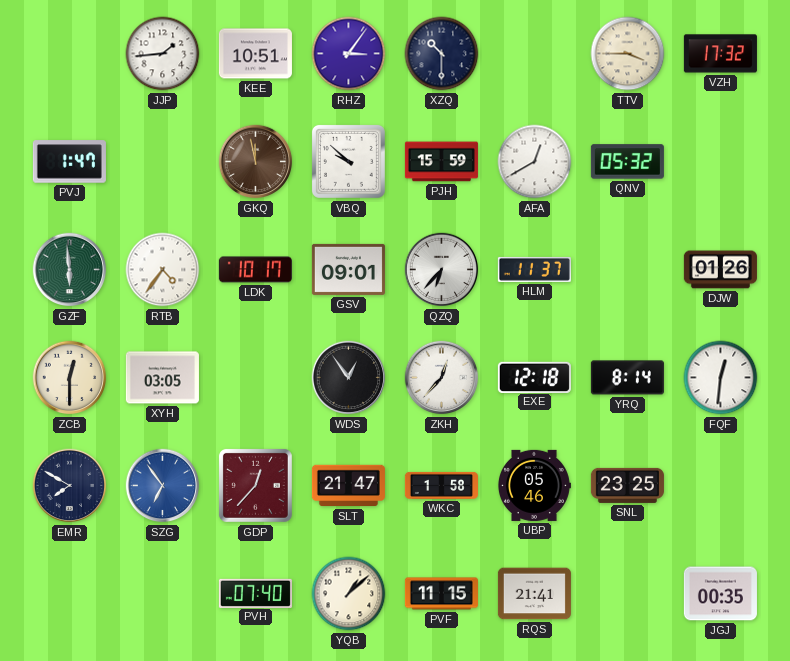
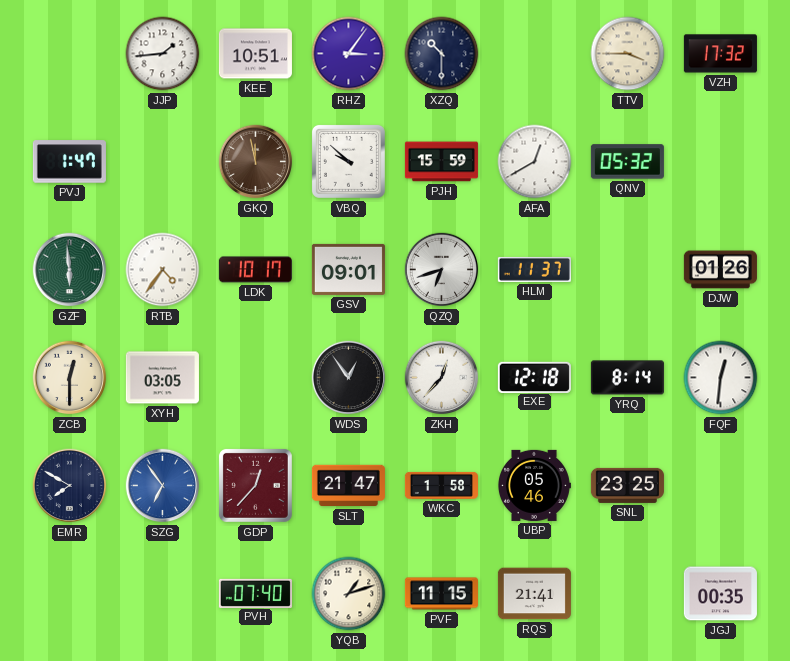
QZQ: 6:37 -> 6:42
YQB: 1:08 -> 1:12
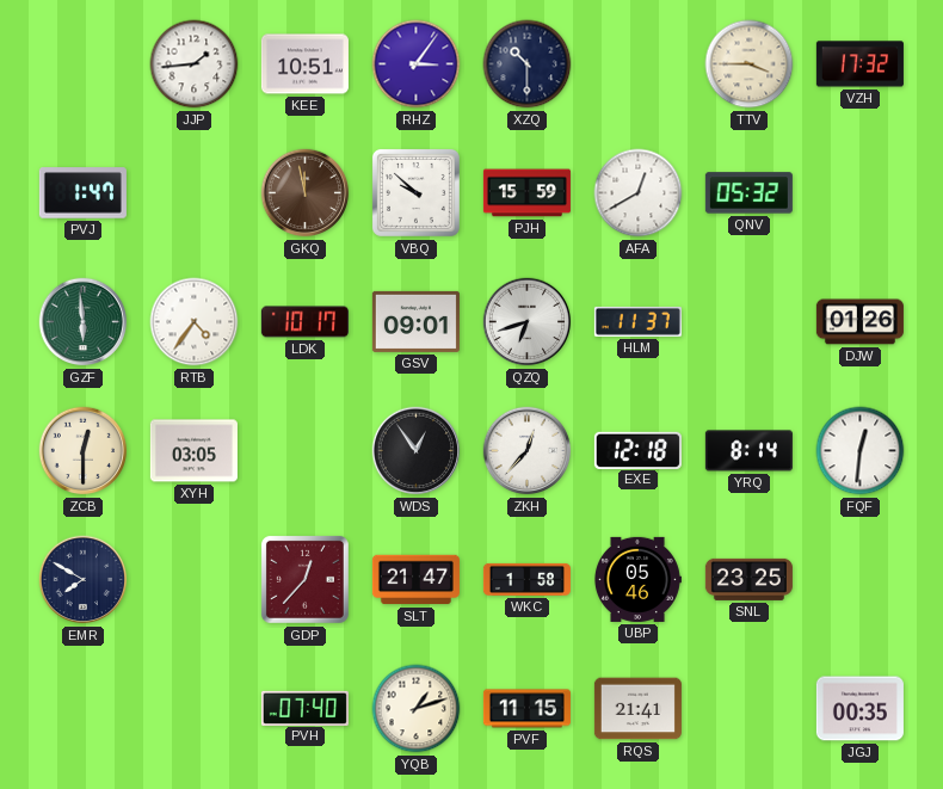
SZG: 6:54 -> none
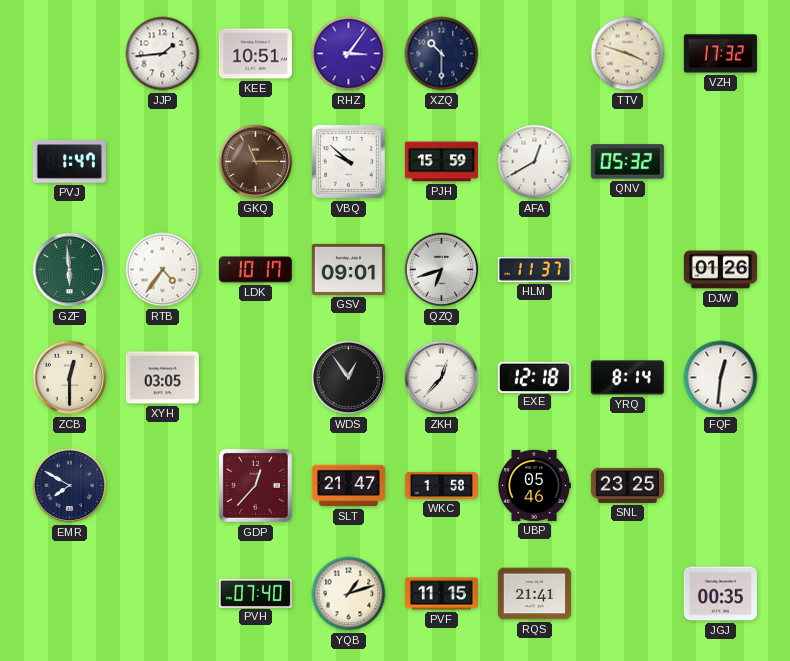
TTV: 3:45 -> 3:48
GKQ: 11:58 -> 11:15
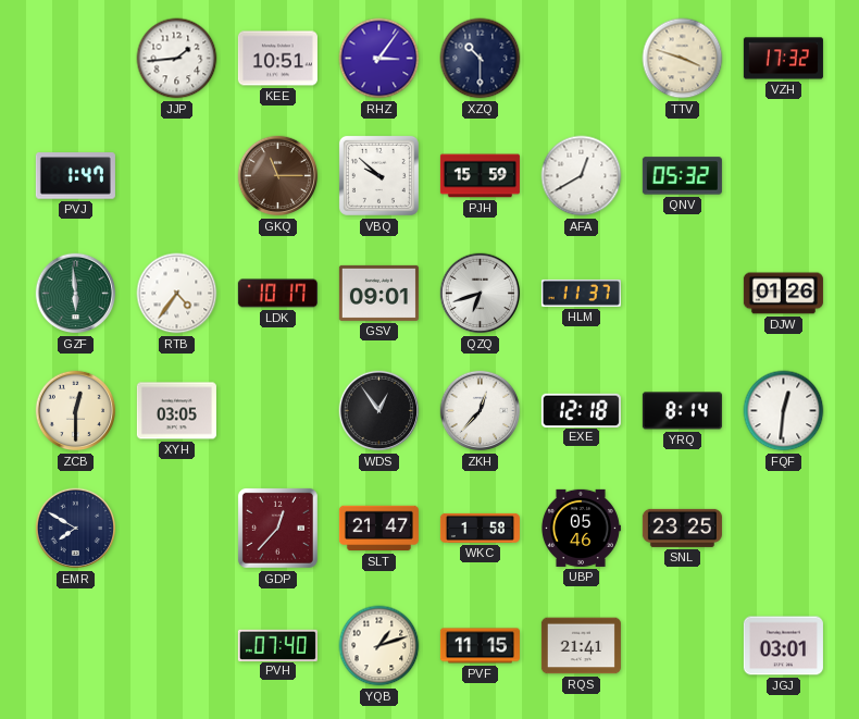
JGJ: 00:35 -> 03:01
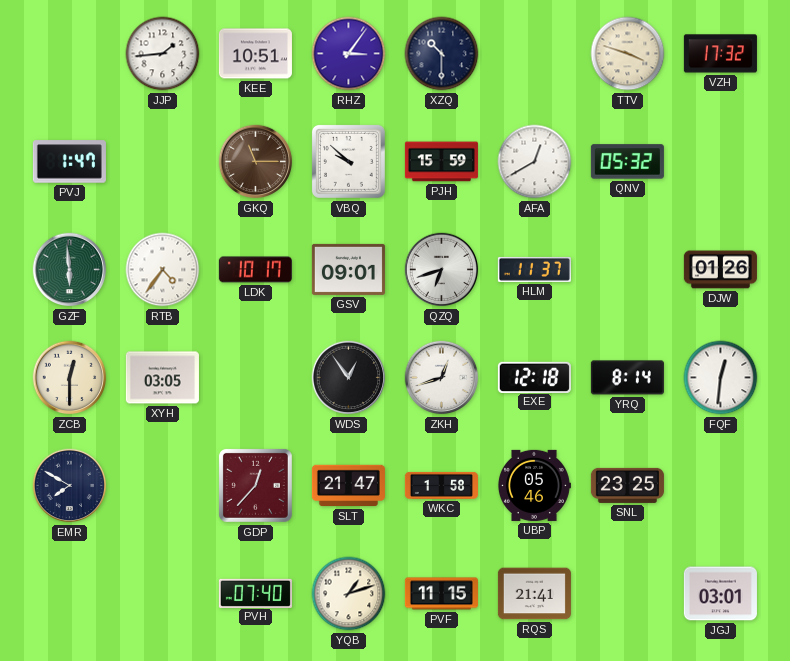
ZKH: 12:37 -> 12:42
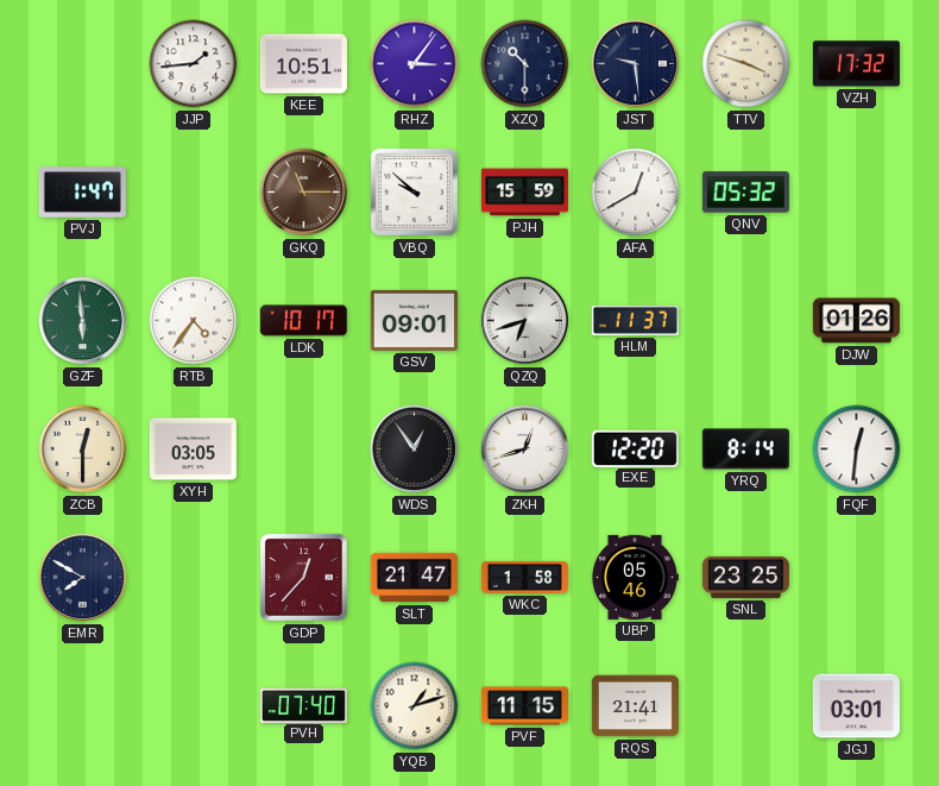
JST: none -> 9:29
EXE: 12:18 -> 12:20
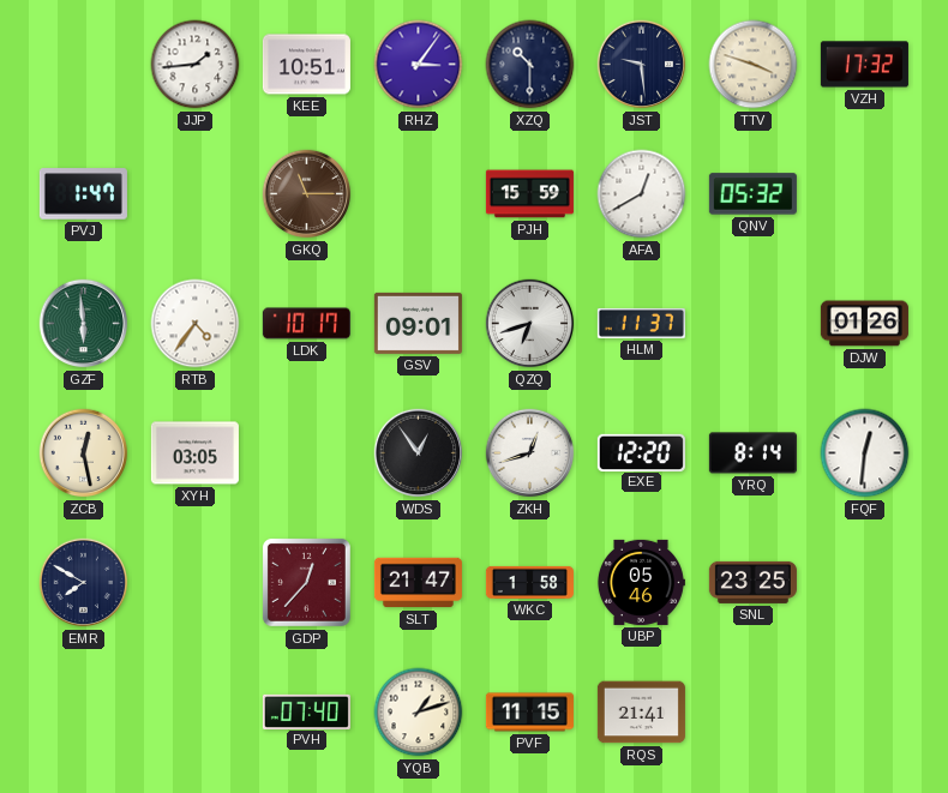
VBQ: 9:52 -> none
ZCB: 12:30 -> 12:28
JGJ: 03:01 -> none
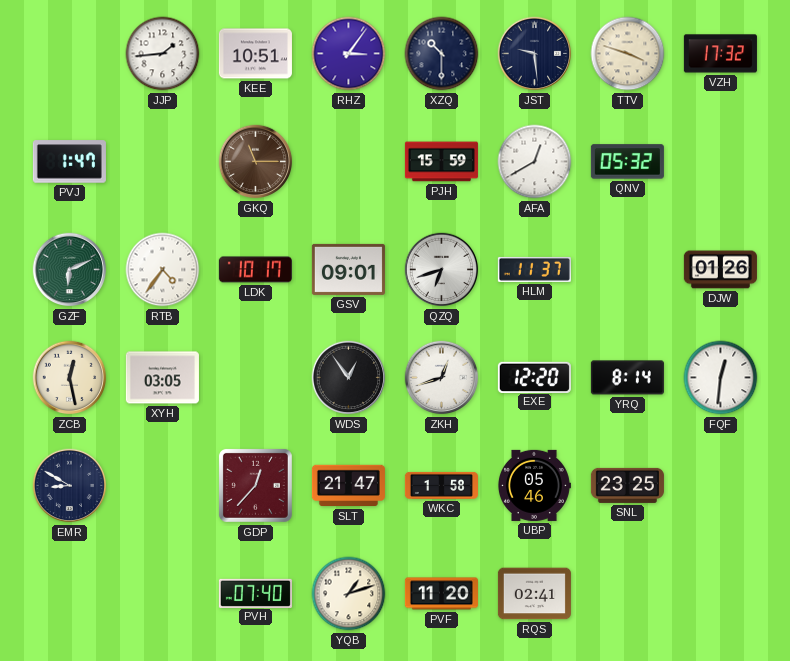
GZF: 5:59 -> 6:11
EMR: 7:50 -> 8:50
PVF: 11:15 -> 11:20
RQS: 21:41 -> 02:41
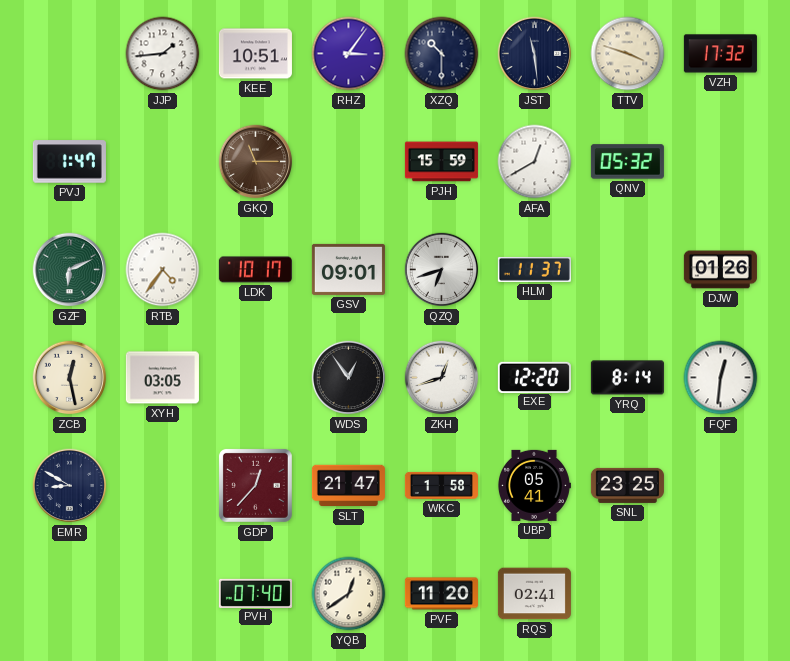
JST: 9:29 -> 11:29
UBP: 05:46 -> 05:41
YQB: 1:12 -> 12:39
